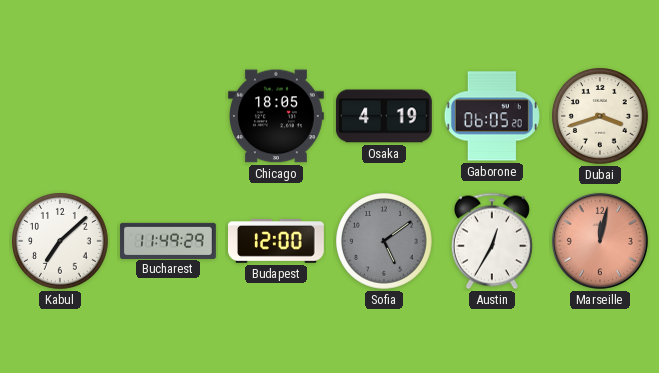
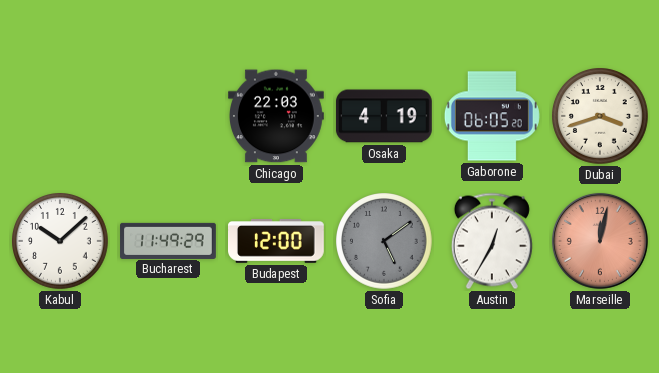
Chicago: 18:05 -> 22:03
Kabul: 7:08 -> 10:08
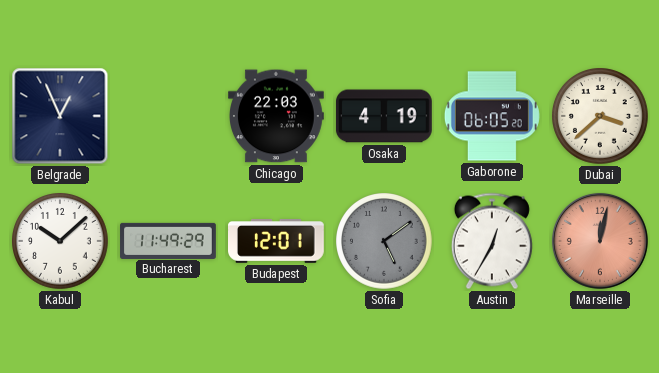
Belgrade: none -> 12:56
Dubai: 3:42 -> 3:38
Budapest: 12:00 -> 12:01
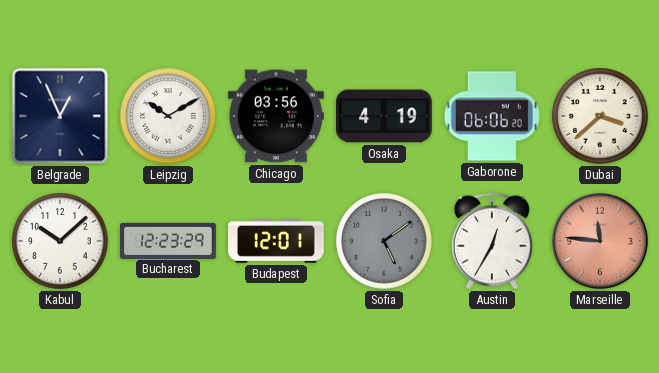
Leipzig: none -> 10:10
Chicago: 22:03 -> 03:56
Gaborone: 06:05 -> 06:06
Bucharest: 11:49 -> 12:23
Marseille: 12:02 -> 11:46
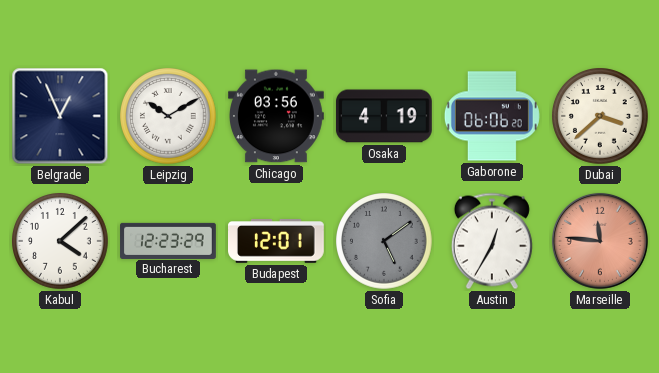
Kabul: 10:08 -> 4:08
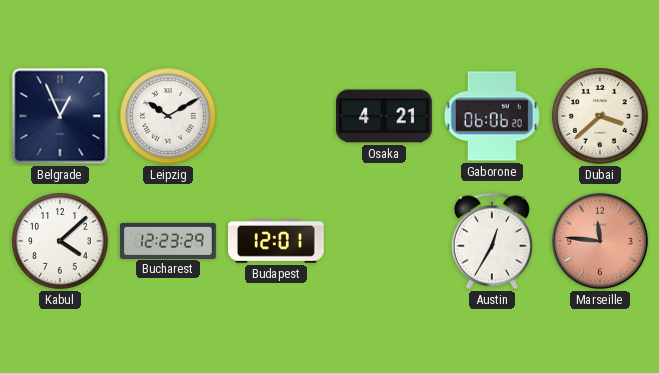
Chicago: 03:56 -> none
Osaka: 4:19 -> 4:21
Sofia: 5:09 -> none
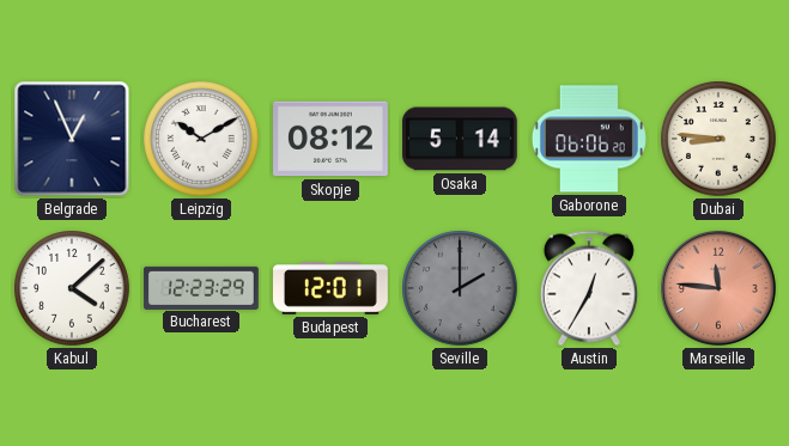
Skopje: none -> 08:12
Osaka: 4:21 -> 5:14
Dubai: 3:38 -> 8:46
Seville: none -> 2:00
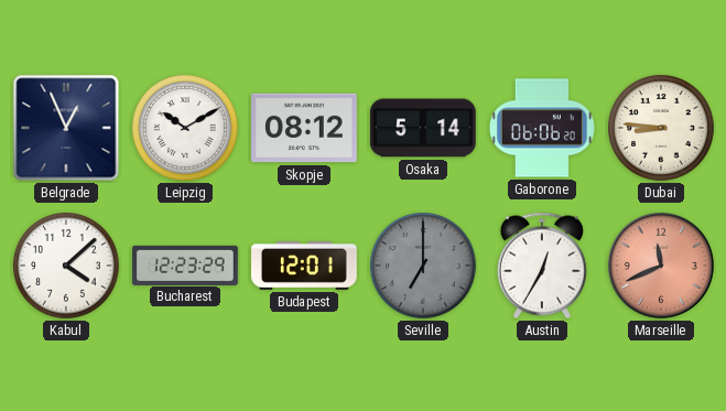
Seville: 2:00 -> 7:00
Marseille: 11:46 -> 11:41
